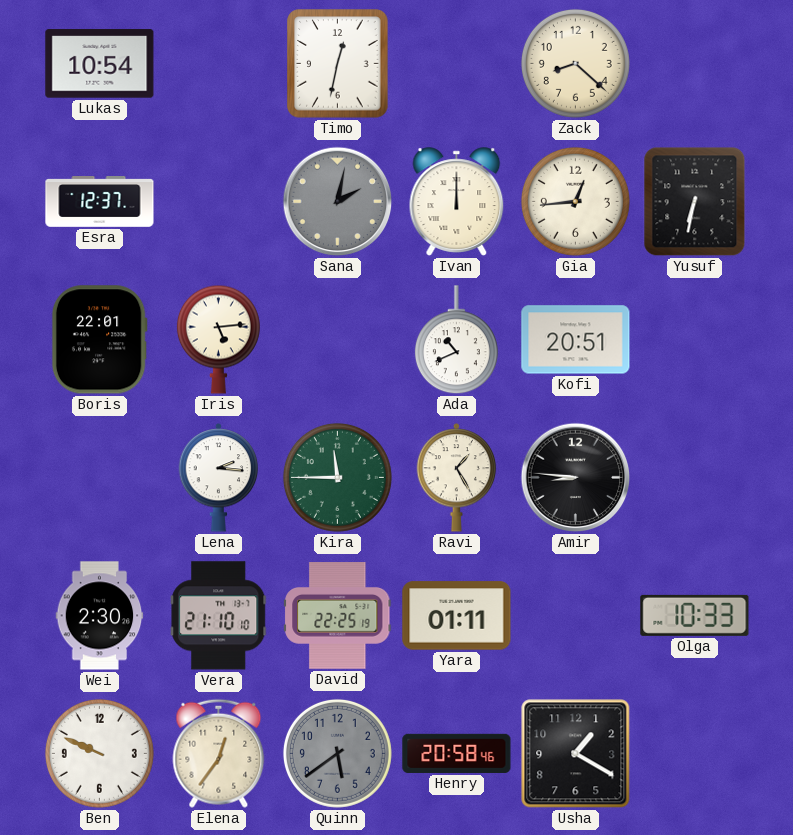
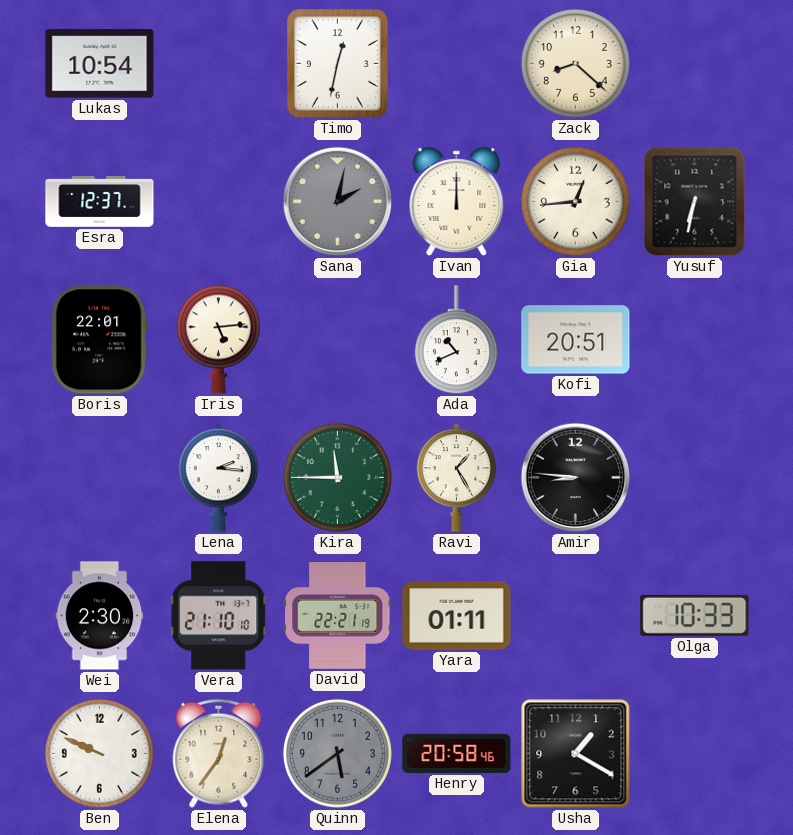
David: 22:25 -> 22:21
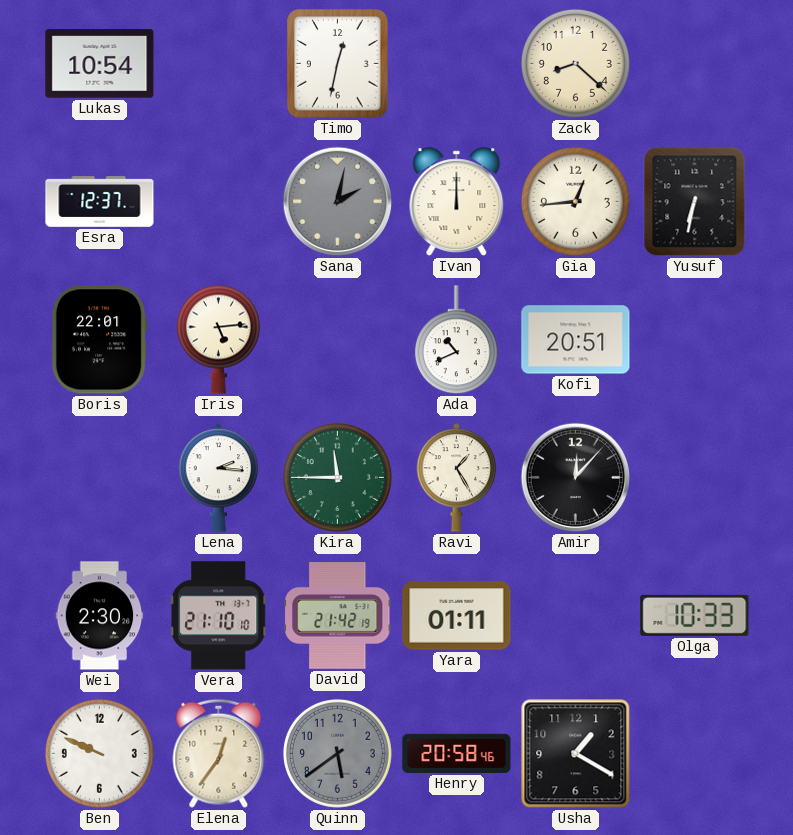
Amir: 8:46 -> 12:07
David: 22:21 -> 21:42
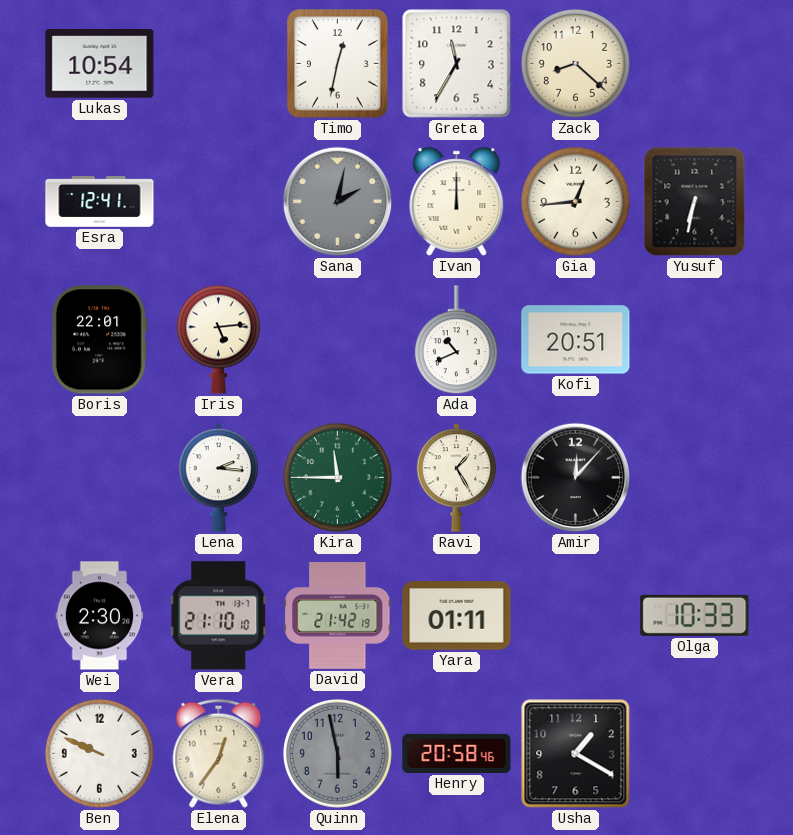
Greta: none -> 11:35
Esra: 12:37 -> 12:41
Quinn: 5:39 -> 5:58
